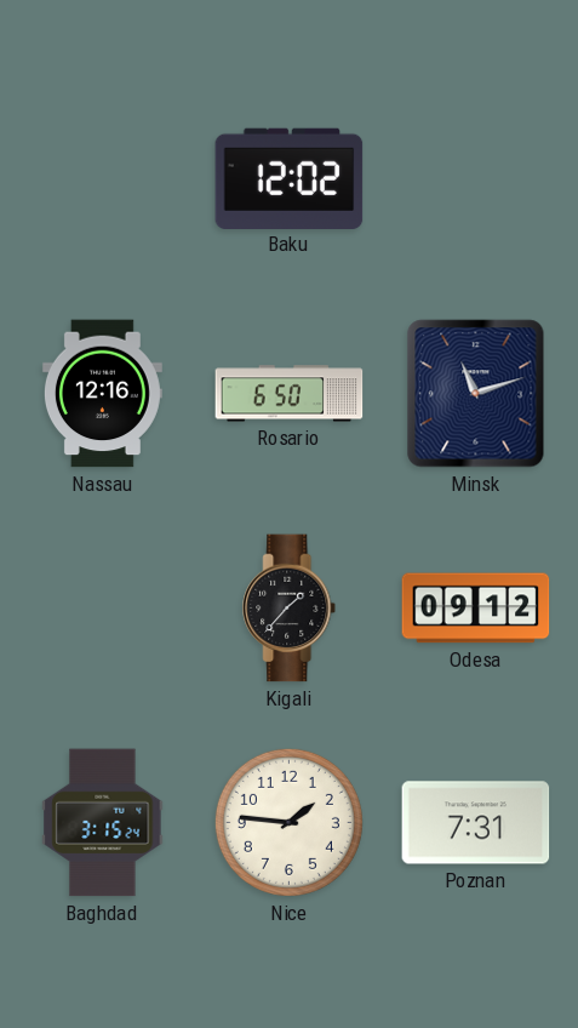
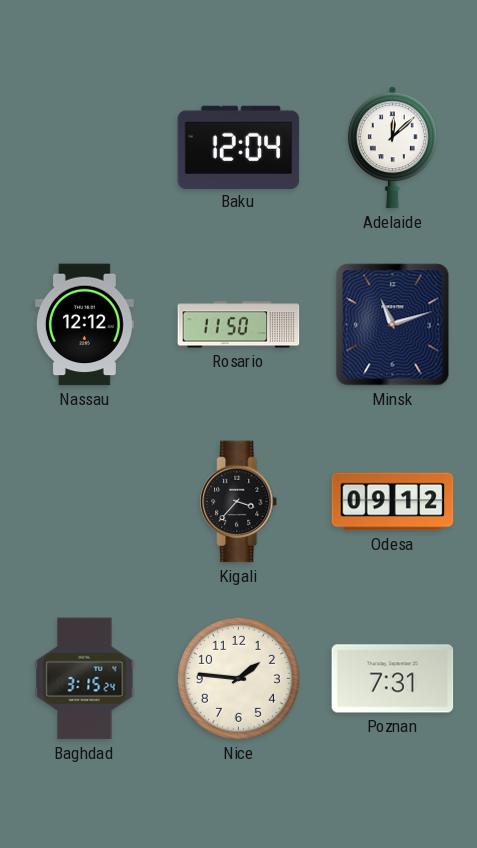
Baku: 12:02 -> 12:04
Adelaide: none -> 12:08
Nassau: 12:16 -> 12:12
Rosario: 6:50 -> 11:50
Kigali: 1:37 -> 3:37
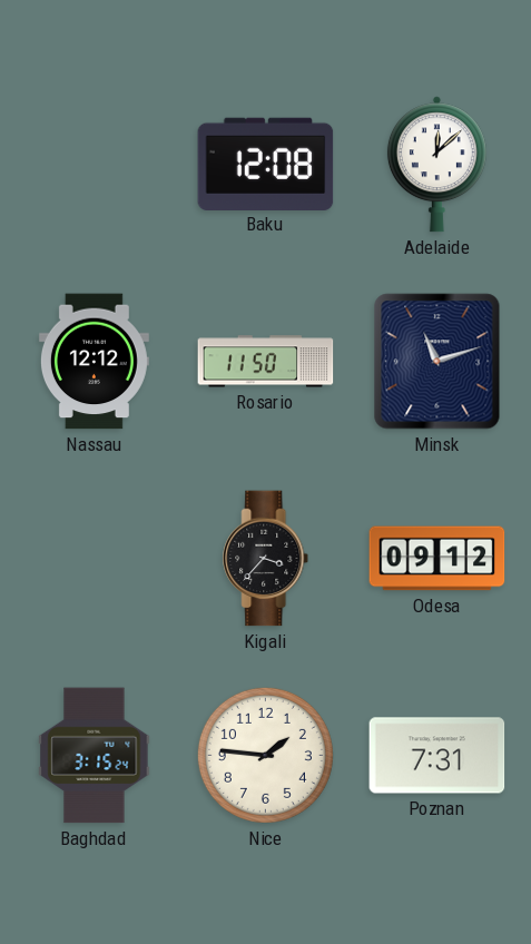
Baku: 12:04 -> 12:08
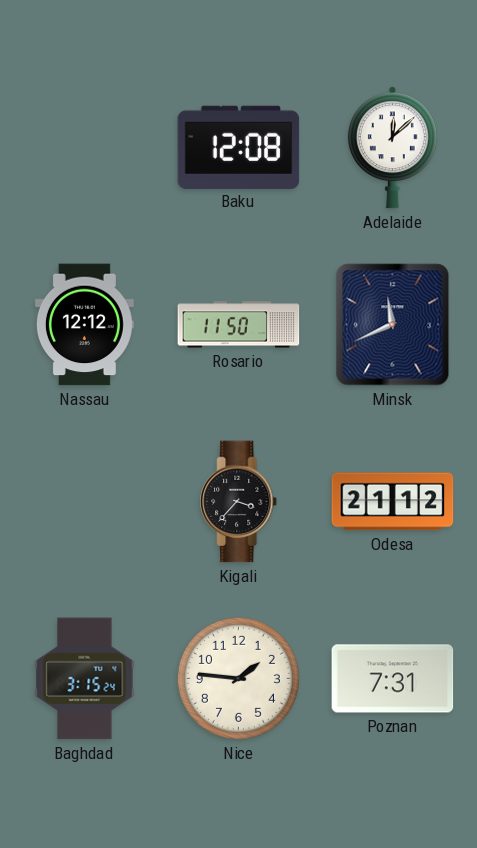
Minsk: 11:12 -> 11:41
Odesa: 09:12 -> 21:12
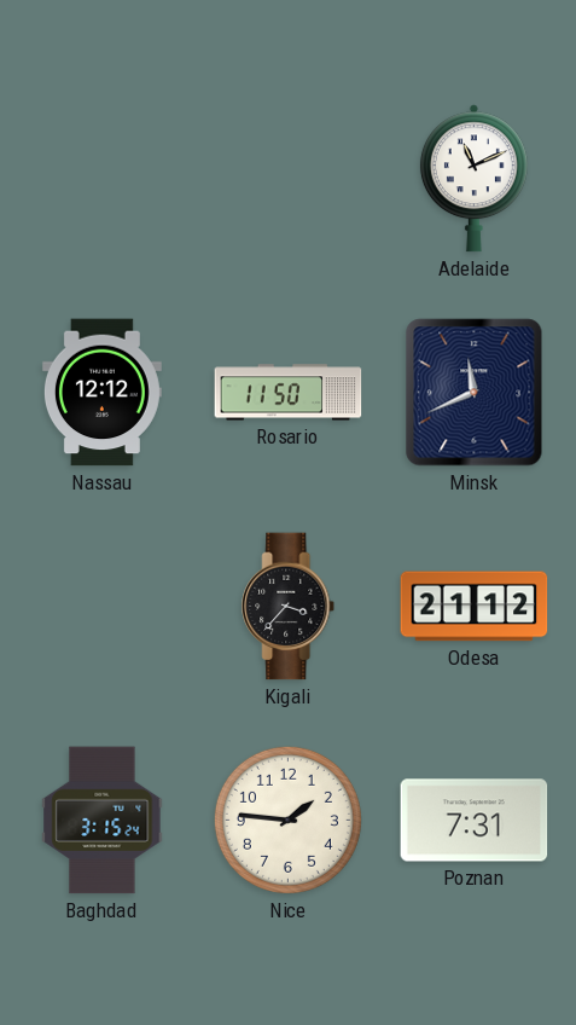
Baku: 12:08 -> none
Adelaide: 12:08 -> 11:11
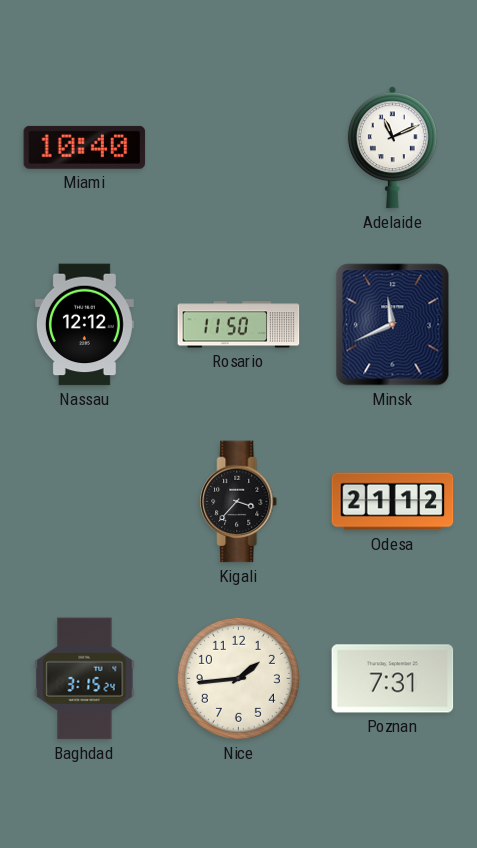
Miami: none -> 10:40
Nice: 1:46 -> 1:44
